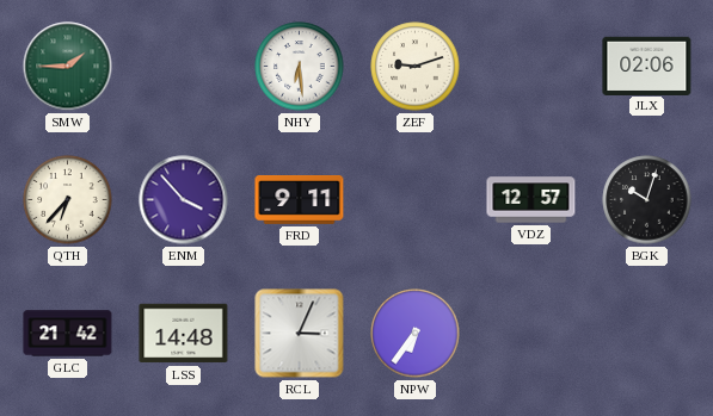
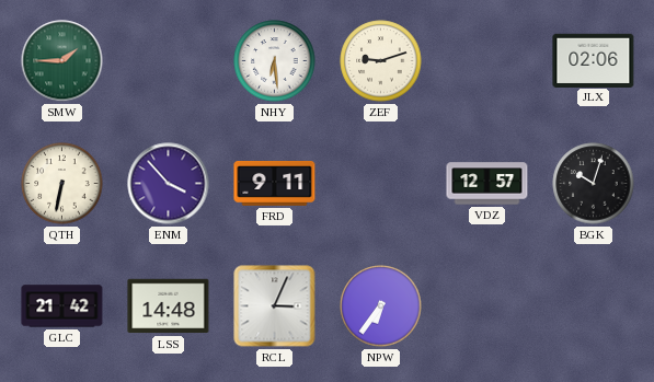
QTH: 6:37 -> 6:32
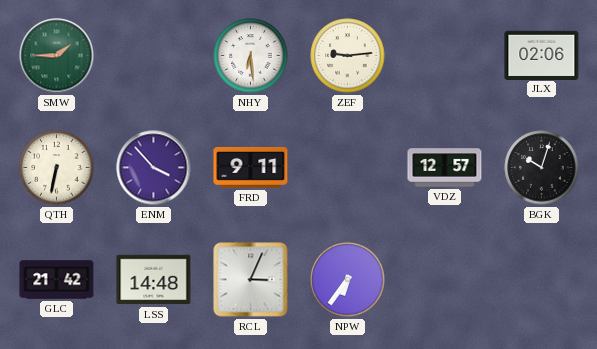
ZEF: 9:12 -> 9:14
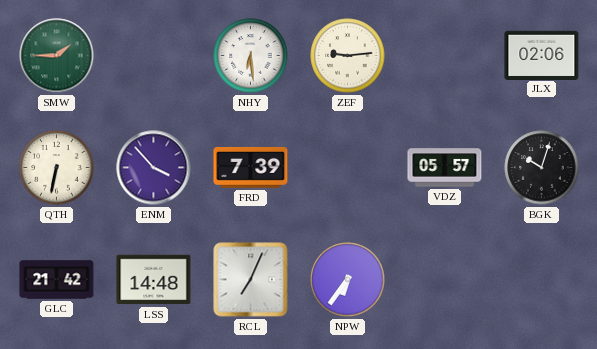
FRD: 9:11 -> 7:39
VDZ: 12:57 -> 05:57
RCL: 3:04 -> 7:04
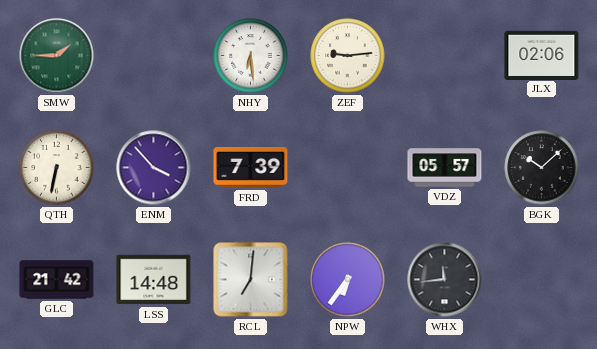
BGK: 10:03 -> 10:08
RCL: 7:04 -> 7:01
WHX: none -> 11:44
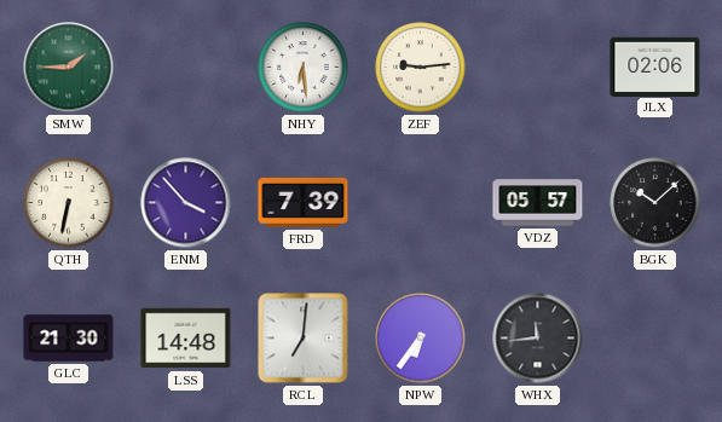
GLC: 21:42 -> 21:30
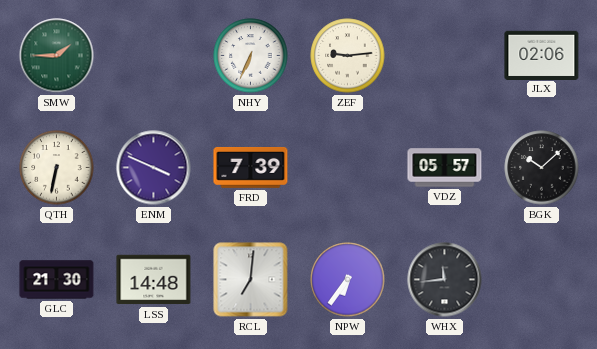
NHY: 6:29 -> 6:34
ENM: 3:53 -> 3:49
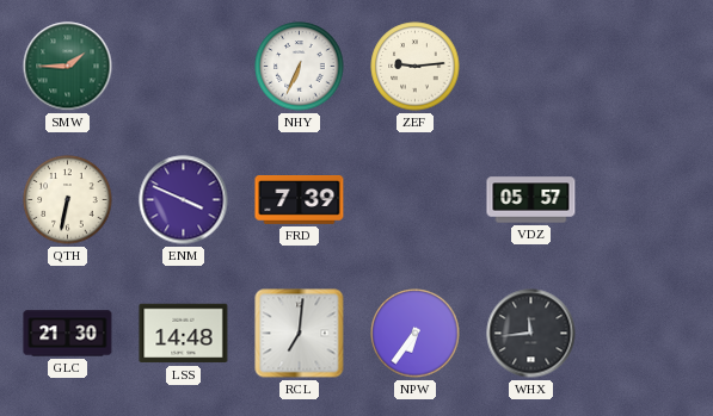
JLX: 02:06 -> none
BGK: 10:08 -> none
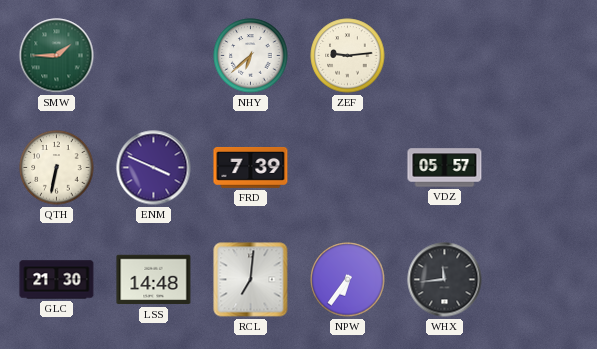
NHY: 6:34 -> 6:38
